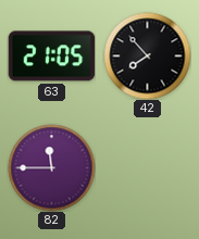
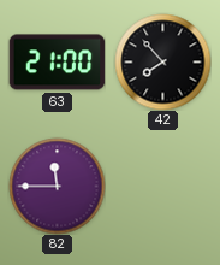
63: 21:05 -> 21:00
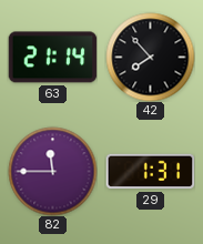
63: 21:00 -> 21:14
29: none -> 1:31
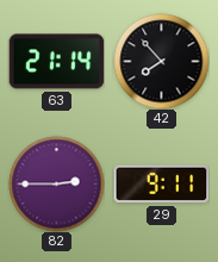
82: 11:45 -> 2:45
29: 1:31 -> 9:11
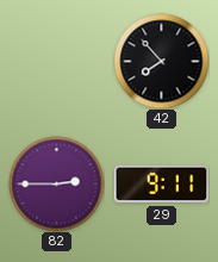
63: 21:14 -> none
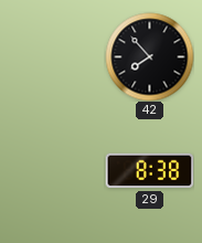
82: 2:45 -> none
29: 9:11 -> 8:38
